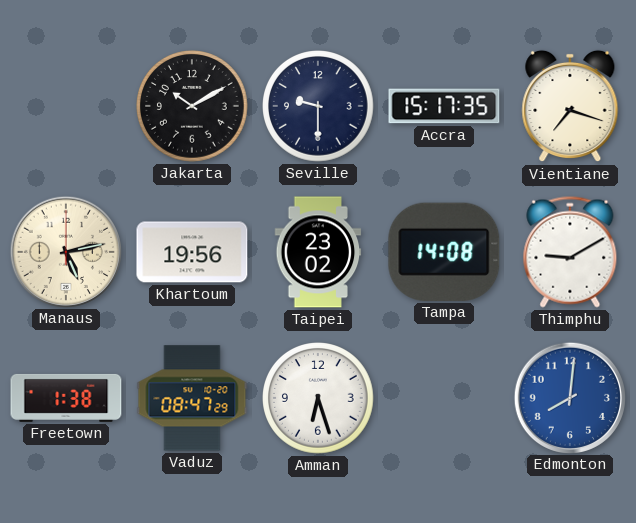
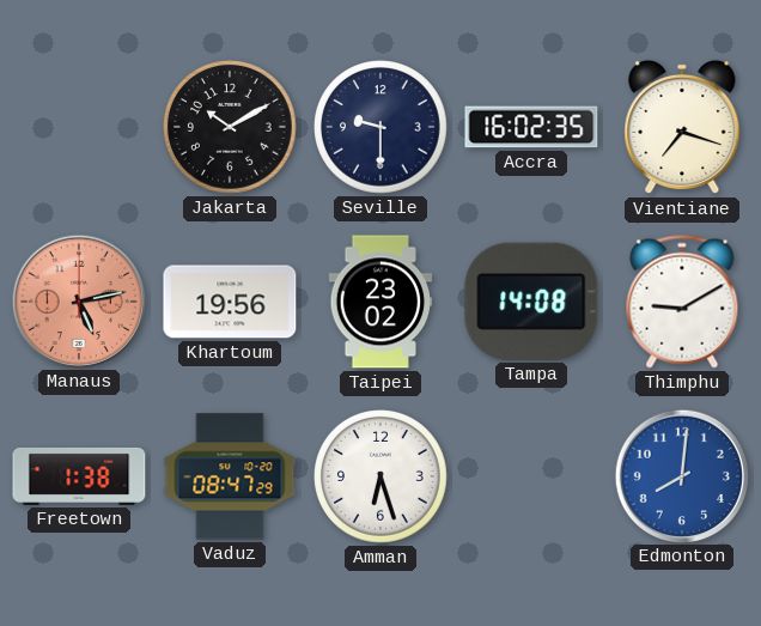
Accra: 15:17 -> 16:02
Manaus dial: cream -> salmon
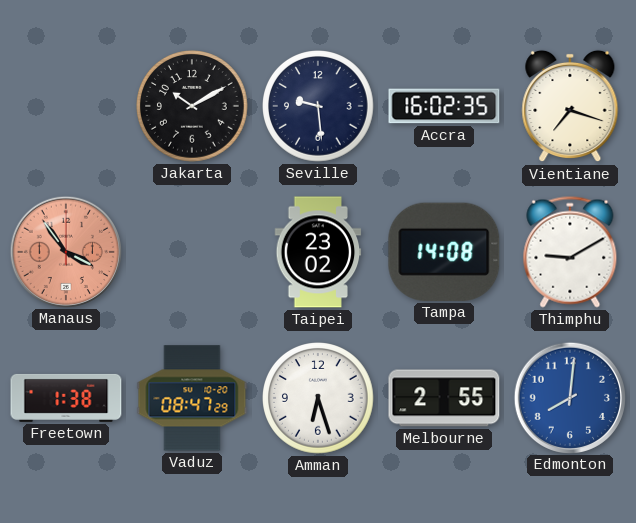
Seville: 9:30 -> 9:29
Manaus: 5:13 -> 3:54
Khartoum: 19:56 -> none
Melbourne: none -> 2:55
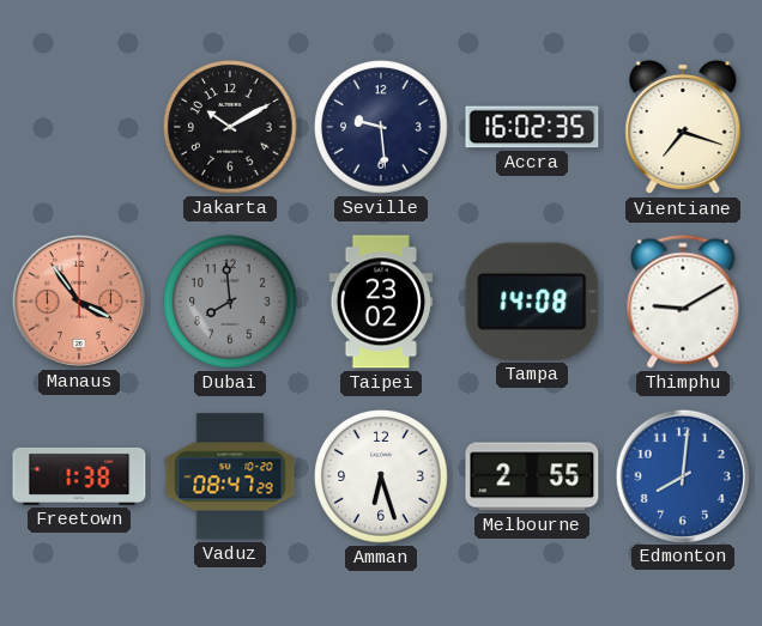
Dubai: none -> 7:59
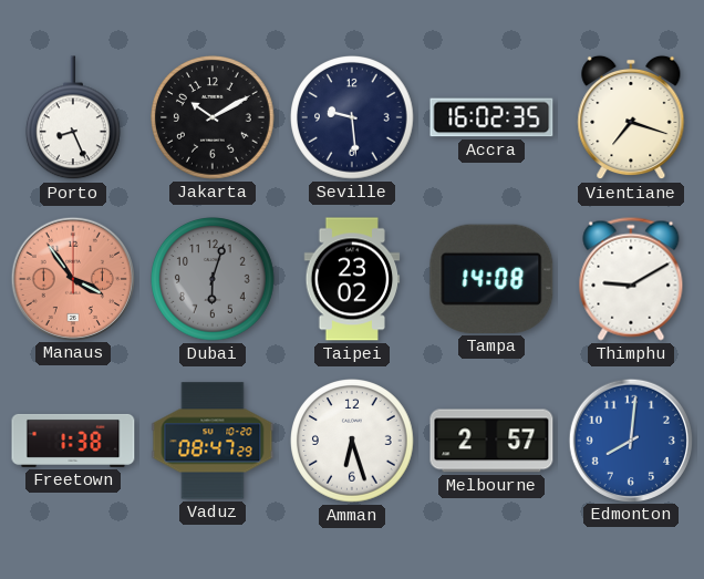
Porto: none -> 8:26
Dubai: 7:59 -> 6:03
Melbourne: 2:55 -> 2:57
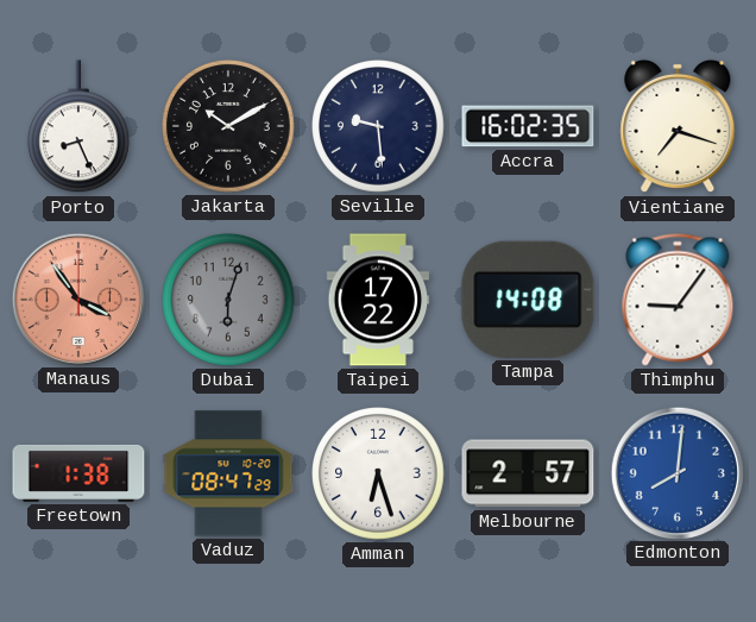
Taipei: 23:02 -> 17:22
Thimphu: 9:10 -> 9:06
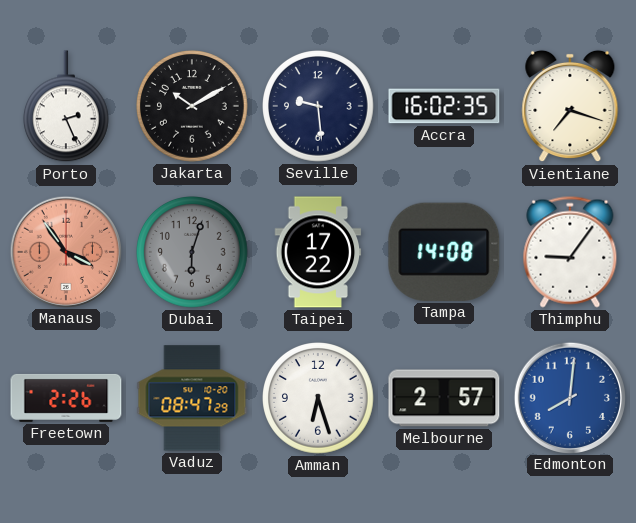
Porto: 8:26 -> 2:26
Freetown: 1:38 -> 2:26
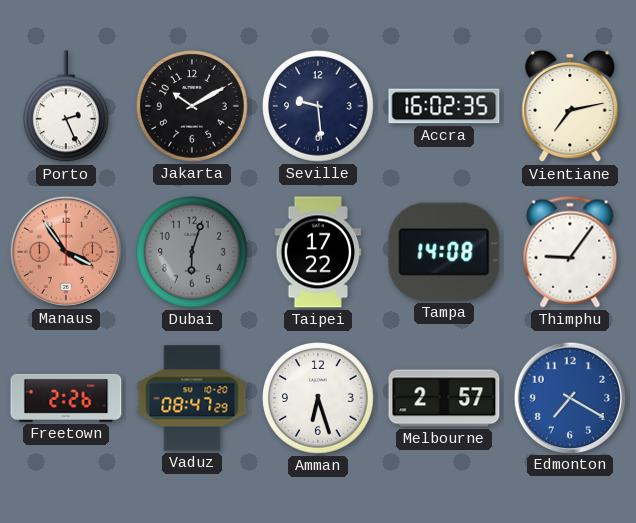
Vientiane: 7:18 -> 7:13
Edmonton: 8:01 -> 7:20
